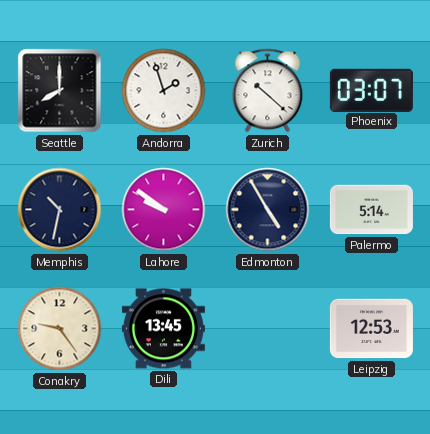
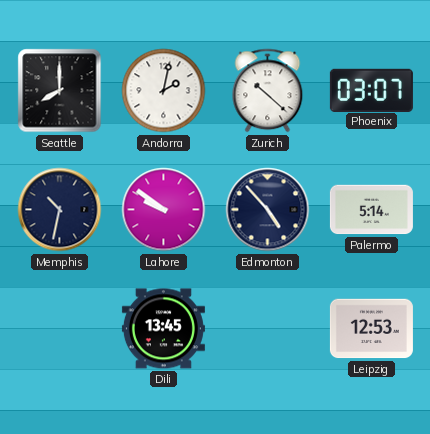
Andorra: 1:57 -> 2:02
Edmonton: 4:55 -> 4:53
Conakry: 9:24 -> none
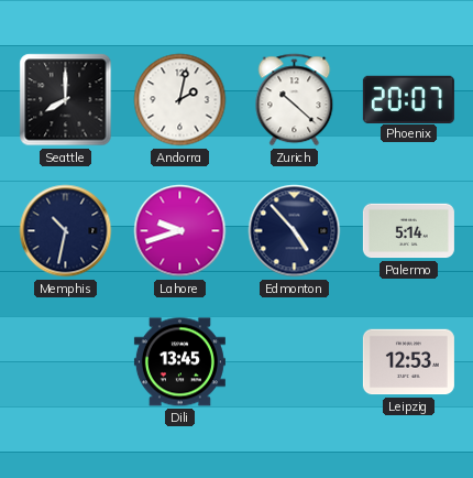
Phoenix: 03:07 -> 20:07
Lahore: 9:51 -> 9:42
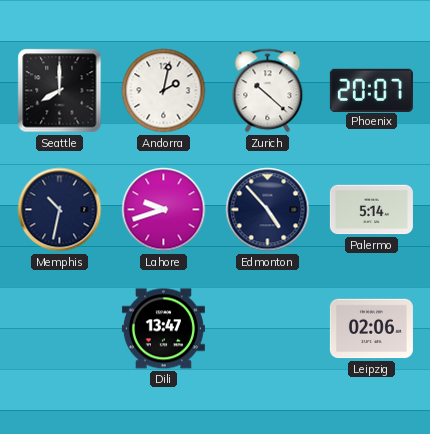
Dili: 13:45 -> 13:47
Leipzig: 12:53 -> 02:06
